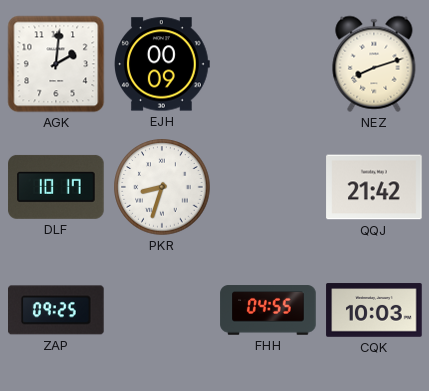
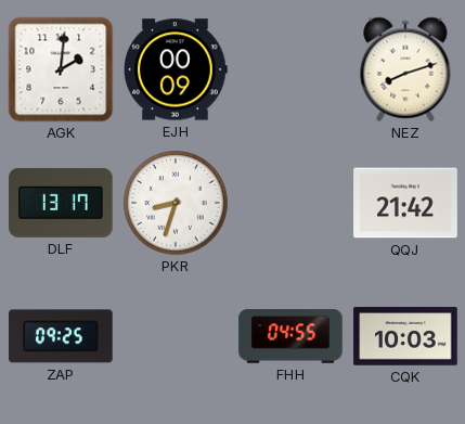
DLF: 10:17 -> 13:17
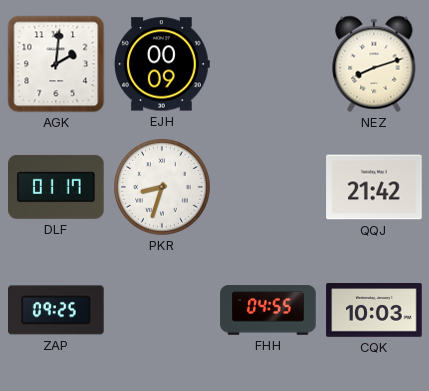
DLF: 13:17 -> 01:17
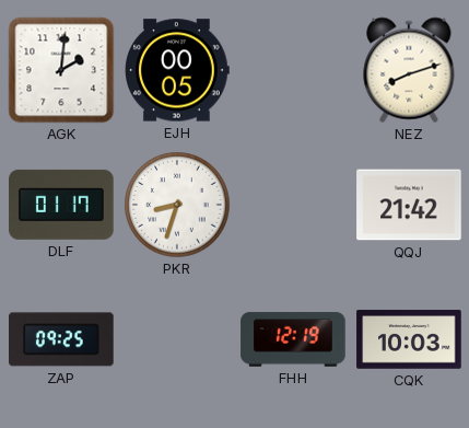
EJH: 00:09 -> 00:05
FHH: 04:55 -> 12:19
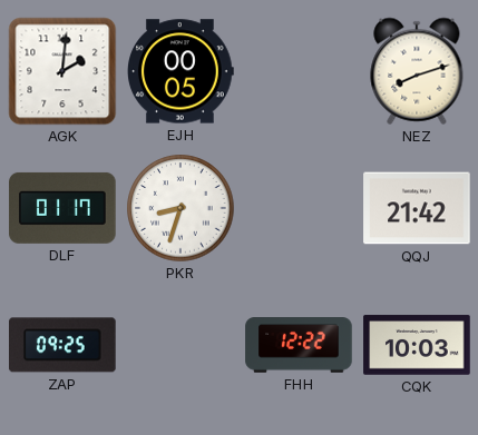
FHH: 12:19 -> 12:22
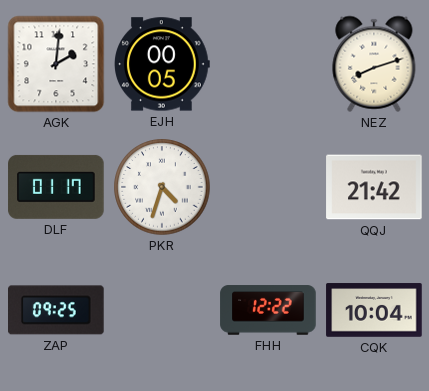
PKR: 8:33 -> 4:33
CQK: 10:03 -> 10:04
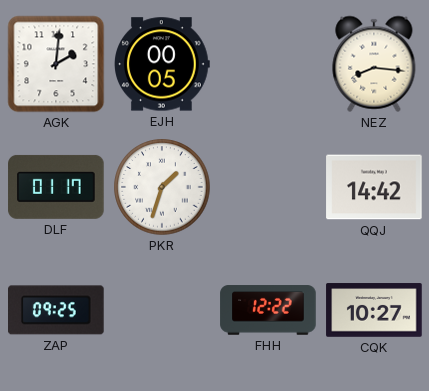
NEZ: 8:12 -> 8:16
PKR: 4:33 -> 1:33
QQJ: 21:42 -> 14:42
CQK: 10:04 -> 10:27
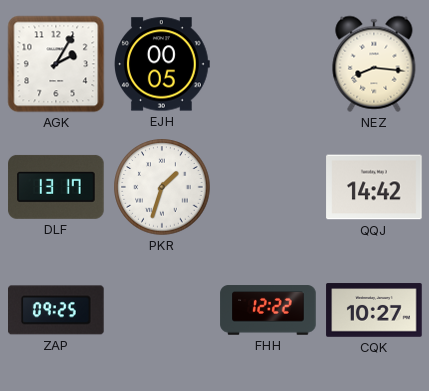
AGK: 2:01 -> 2:05
DLF: 01:17 -> 13:17
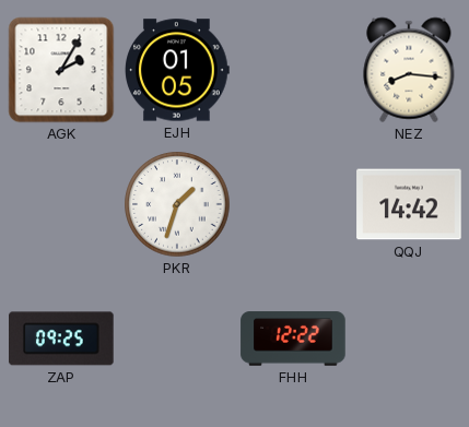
EJH: 00:05 -> 01:05
DLF: 13:17 -> none
CQK: 10:27 -> none
